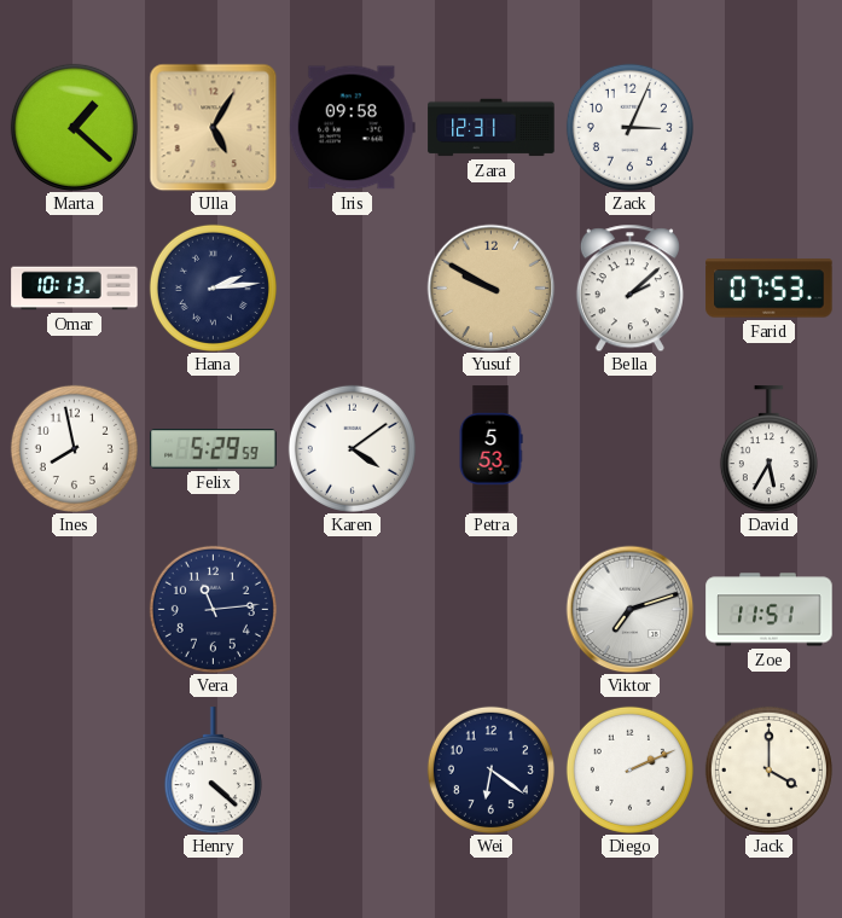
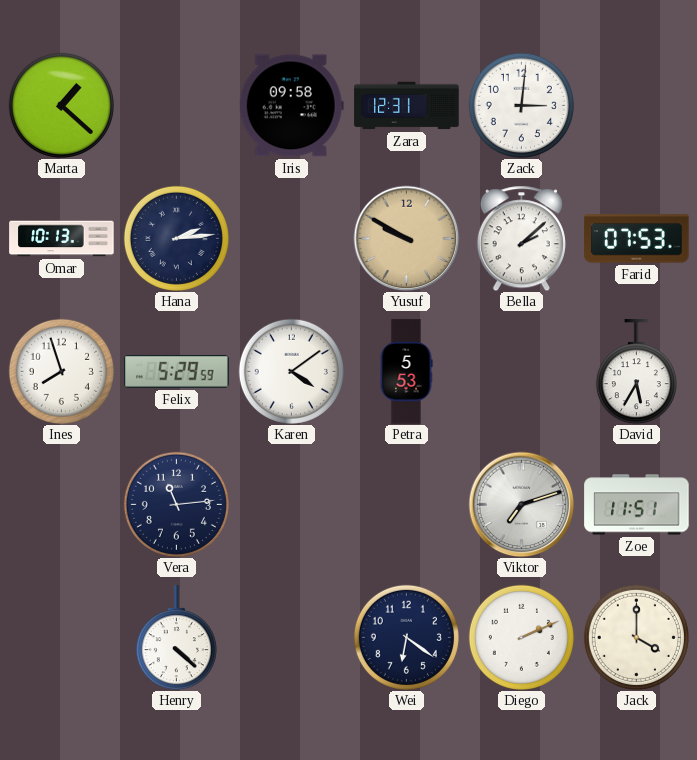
Ulla: 5:05 -> none
Zack: 3:04 -> 3:01
Ines: 7:58 -> 7:57
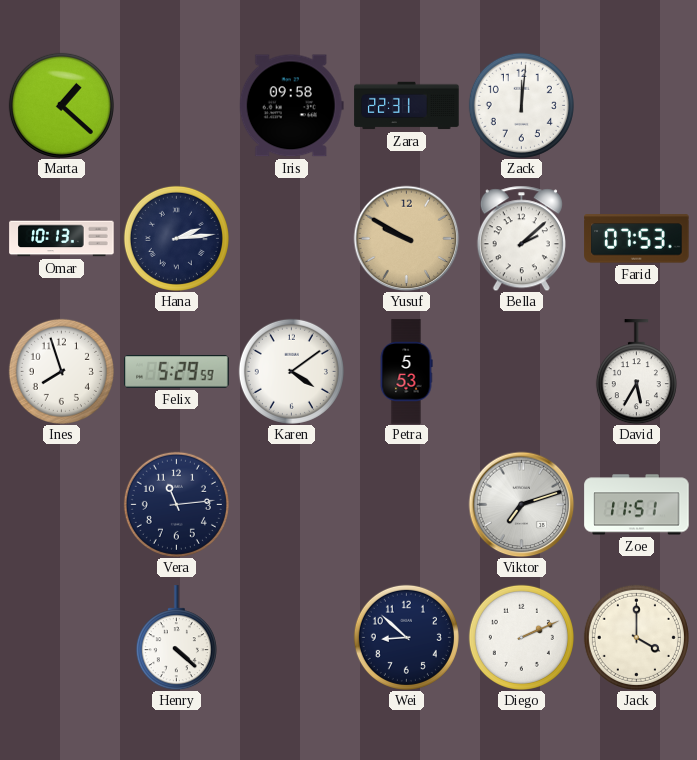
Zara: 12:31 -> 22:31
Zack: 3:01 -> 12:01
Wei: 6:21 -> 8:52
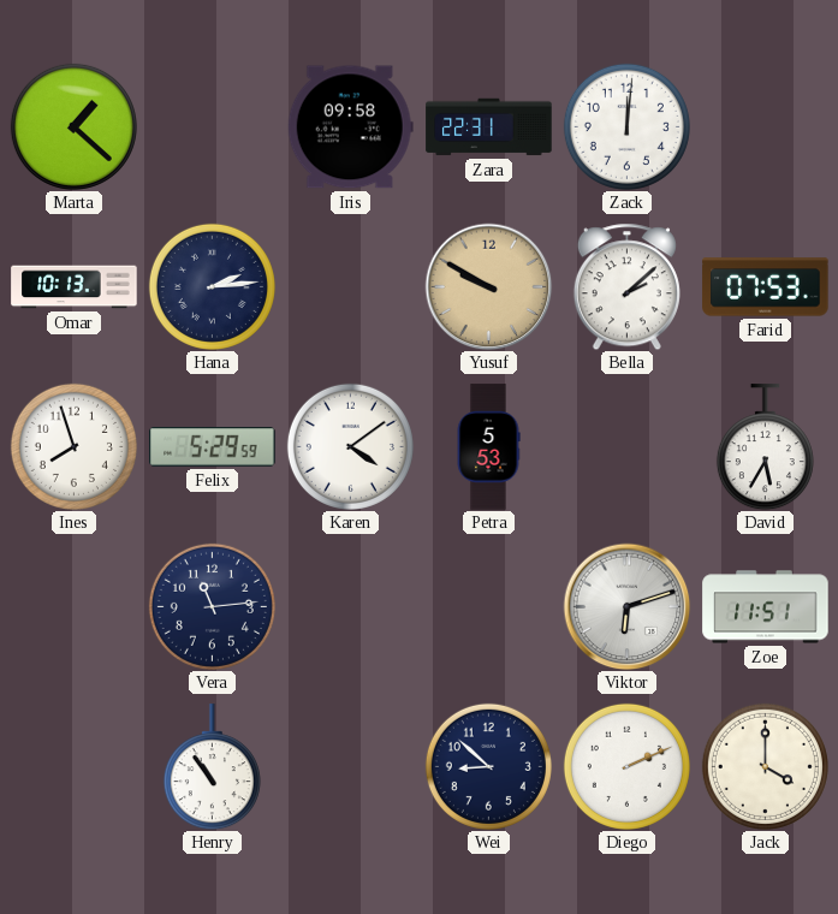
Viktor: 7:12 -> 6:12
Henry: 4:22 -> 10:54
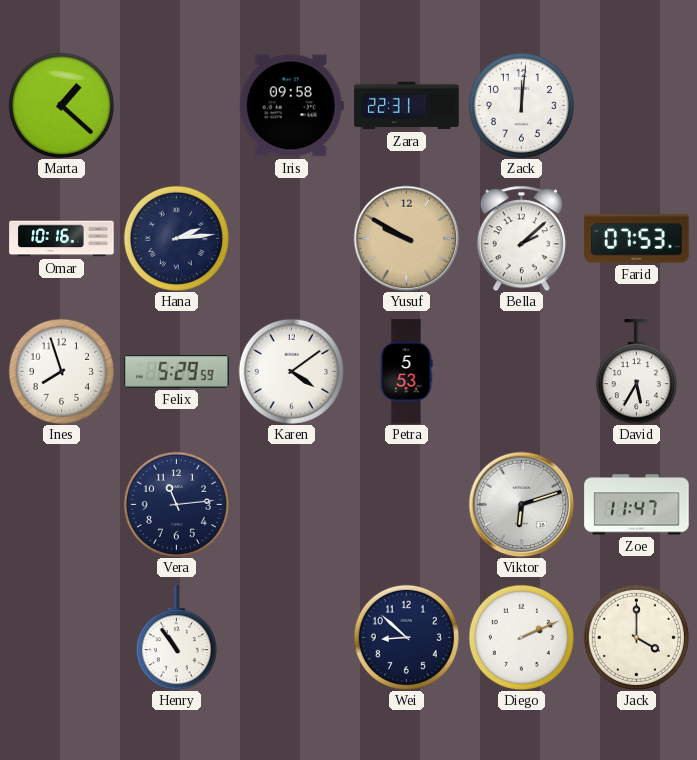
Omar: 10:13 -> 10:16
Zoe: 11:51 -> 11:47
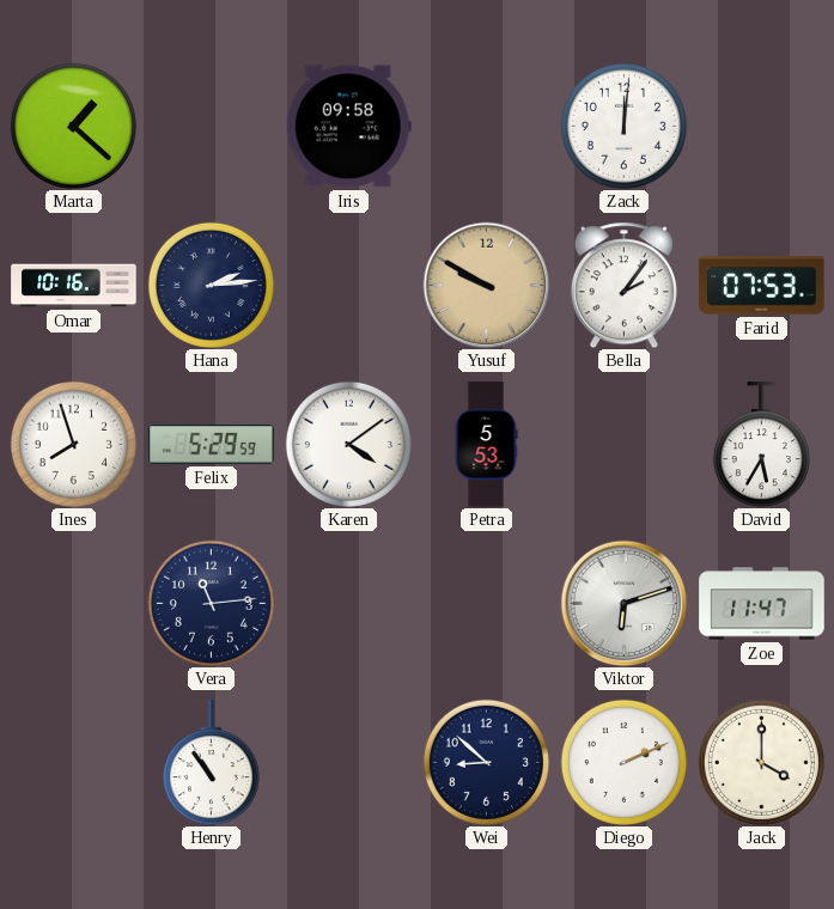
Zara: 22:31 -> none
Bella: 2:08 -> 2:06
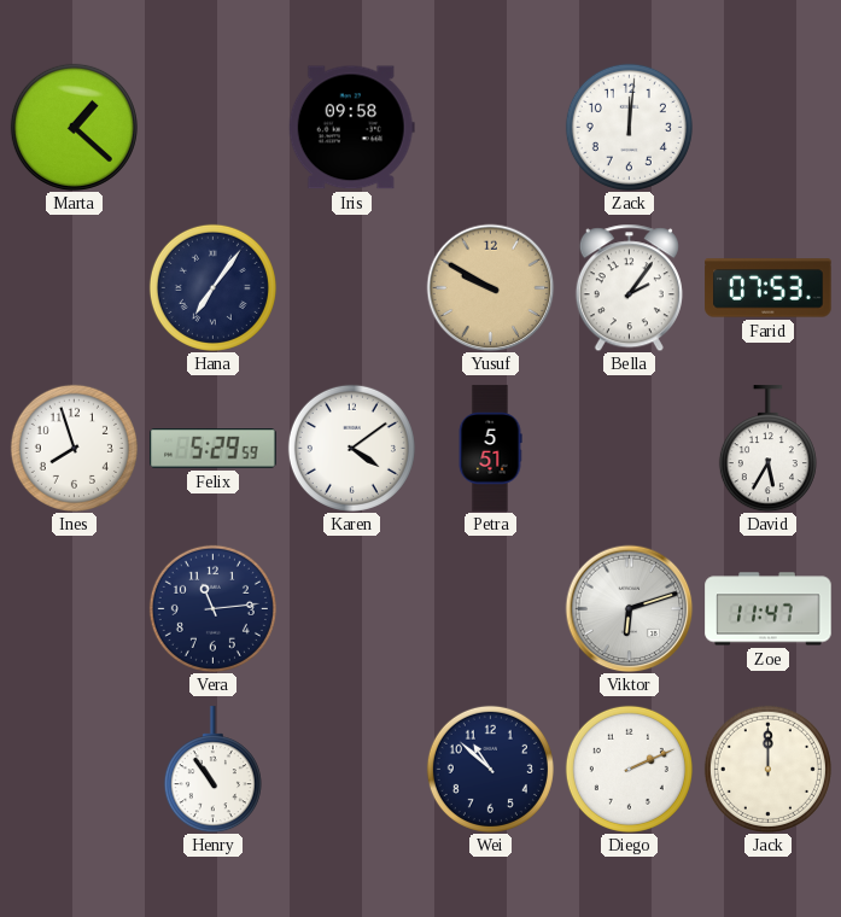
Omar: 10:16 -> none
Hana: 2:14 -> 7:06
Petra: 5:53 -> 5:51
Wei: 8:52 -> 10:52
Jack: 4:00 -> 12:00
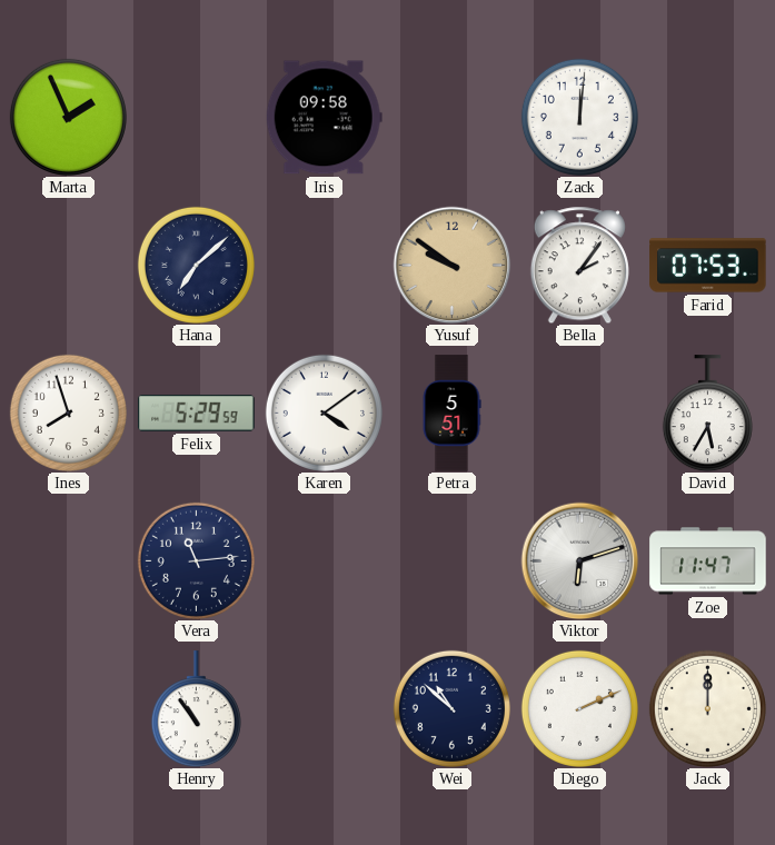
Marta: 1:22 -> 1:56
Hana: 7:06 -> 7:08
Yusuf: 9:50 -> 9:51
